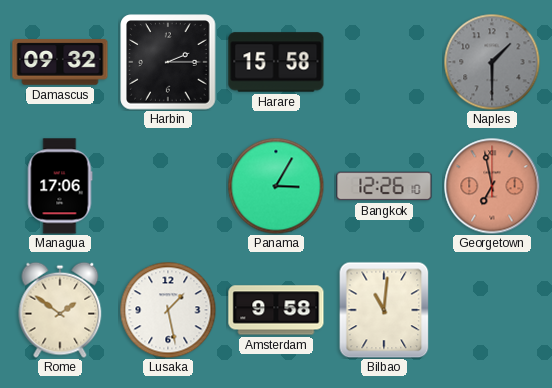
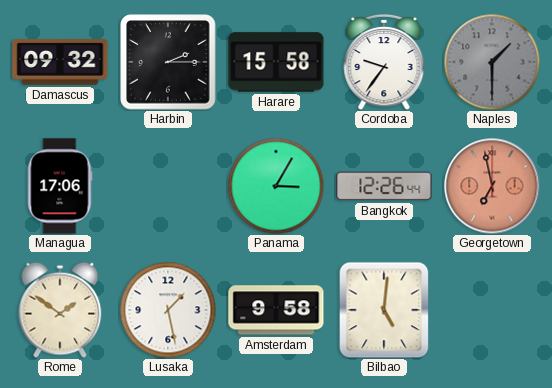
Cordoba: none -> 9:36
Bangkok: 12:26:10 -> 12:26:44
Bilbao: 11:01 -> 5:01
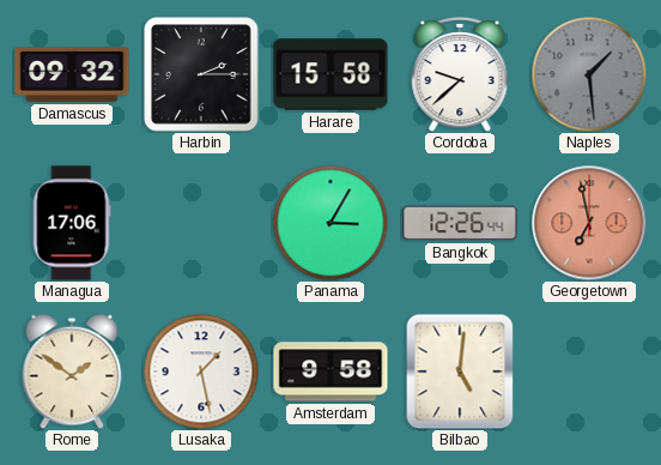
Cordoba: 9:36 -> 9:38
Naples: 1:30 -> 1:29
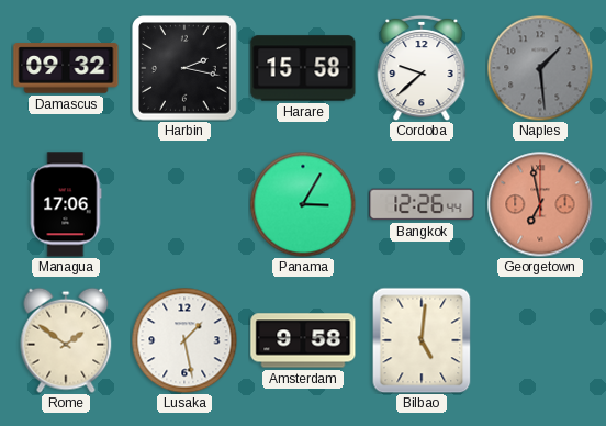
Harbin: 2:15 -> 2:17
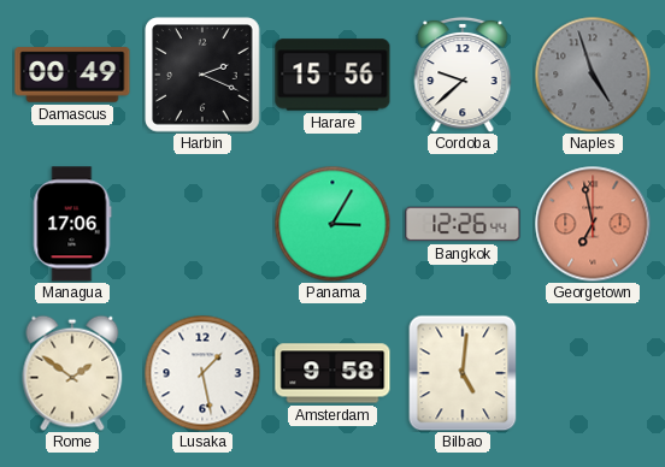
Damascus: 09:32 -> 00:49
Harbin: 2:17 -> 2:19
Harare: 15:58 -> 15:56
Naples: 1:29 -> 4:57
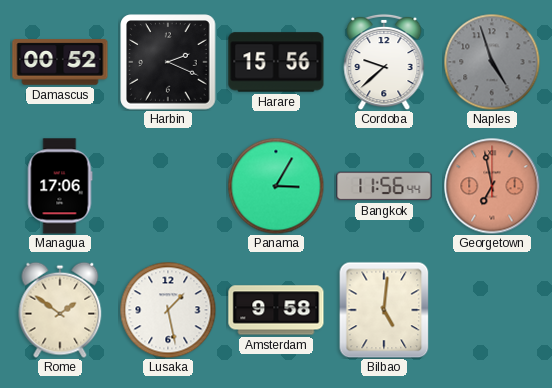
Damascus: 00:49 -> 00:52
Bangkok: 12:26 -> 11:56
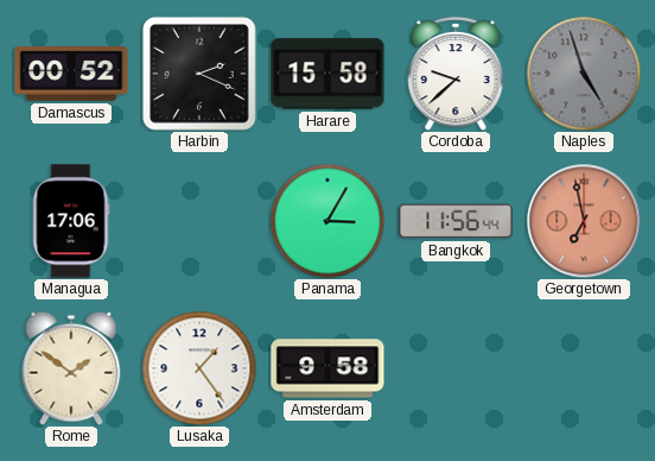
Harare: 15:56 -> 15:58
Lusaka: 1:28 -> 1:24
Bilbao: 5:01 -> none
